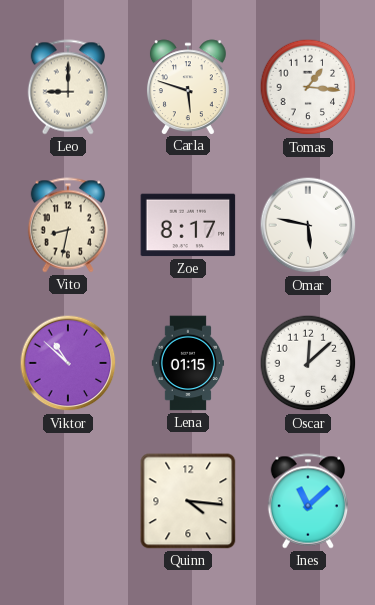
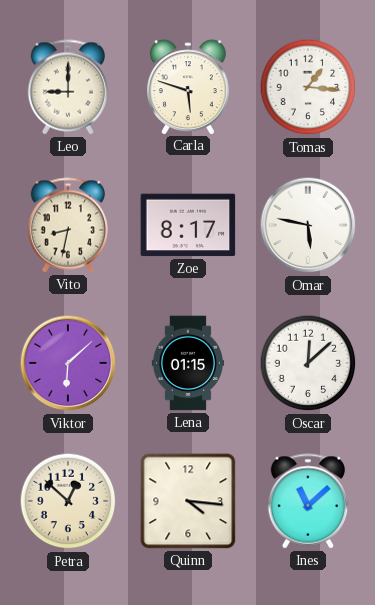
Viktor: 10:52 -> 6:08
Petra: none -> 12:52
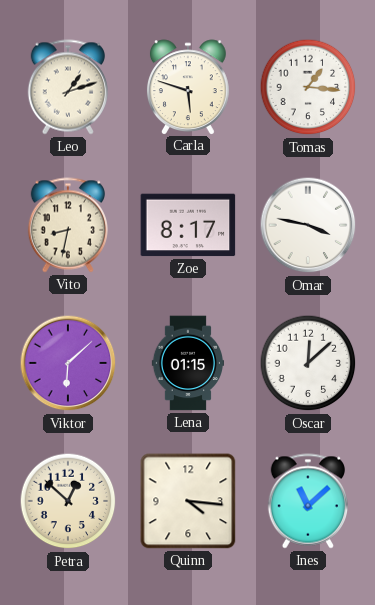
Leo: 9:00 -> 1:12
Omar: 5:47 -> 3:47
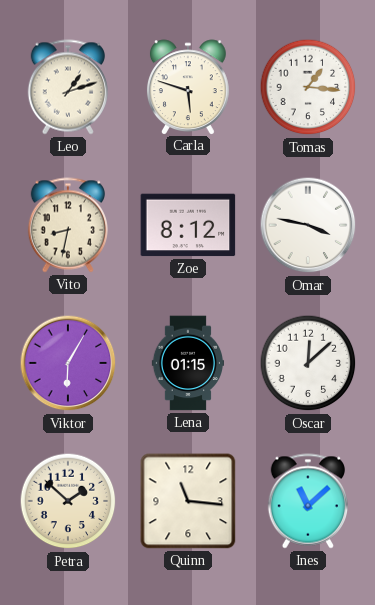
Zoe: 8:17 -> 8:12
Viktor: 6:08 -> 6:05
Petra: 12:52 -> 1:52
Quinn: 4:16 -> 11:16
